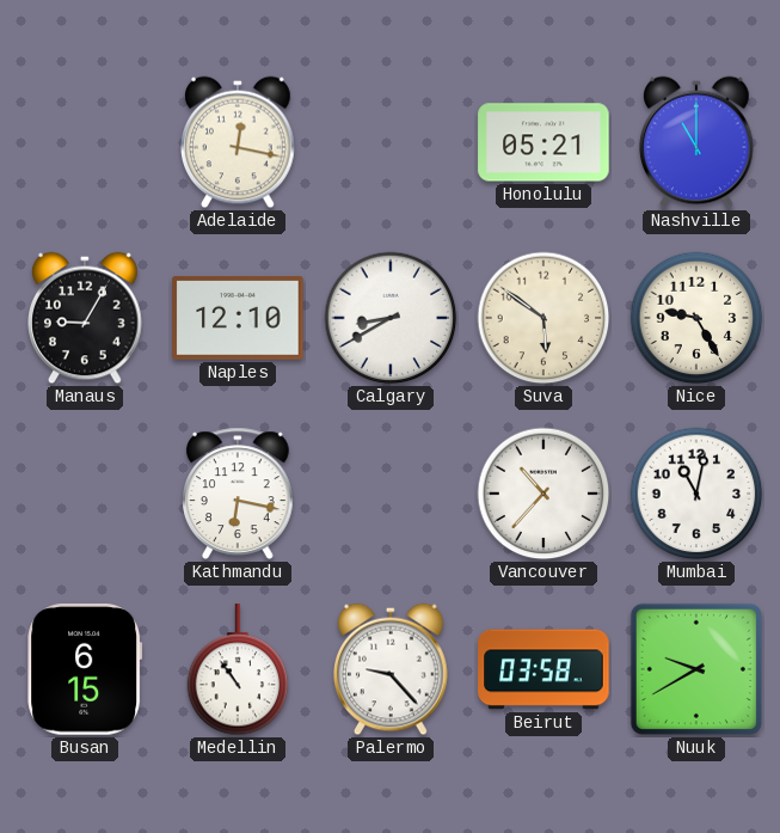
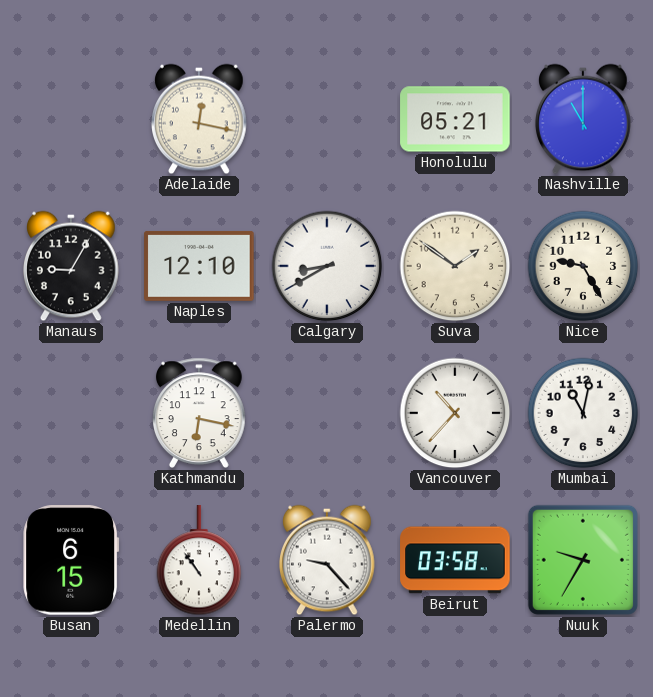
Suva: 5:51 -> 1:51
Nuuk: 9:40 -> 9:35
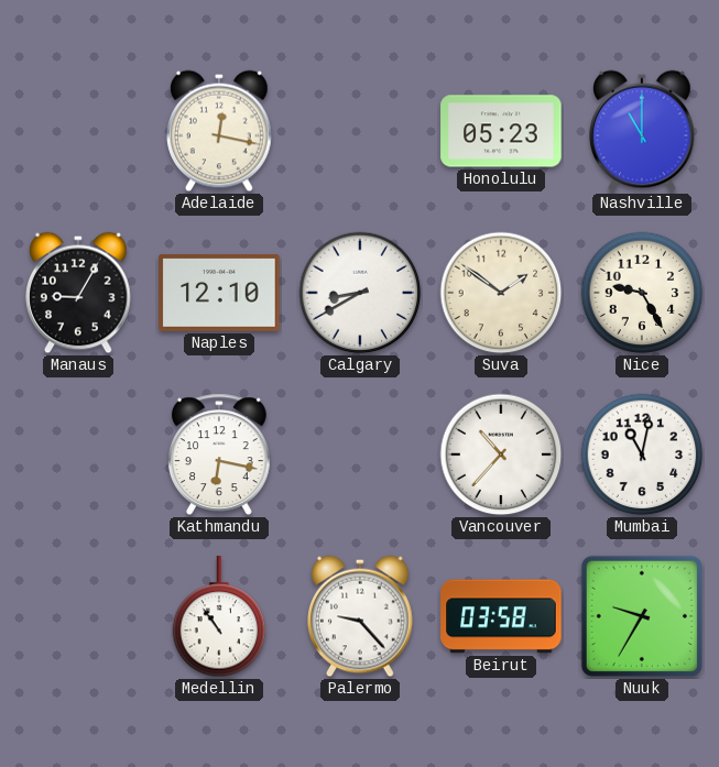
Honolulu: 05:21 -> 05:23
Busan: 6:15 -> none
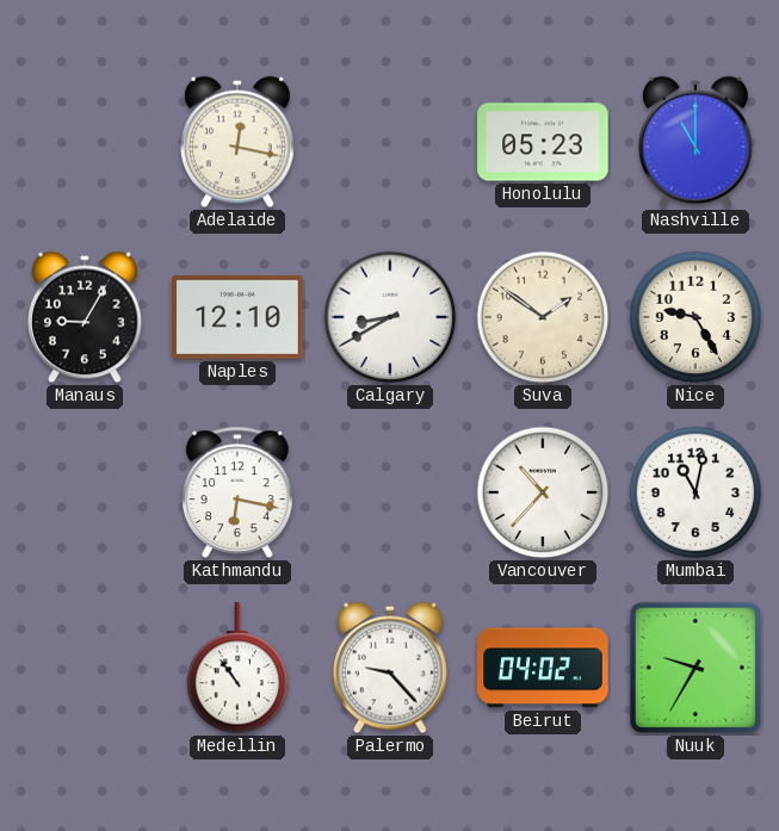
Beirut: 03:58 -> 04:02
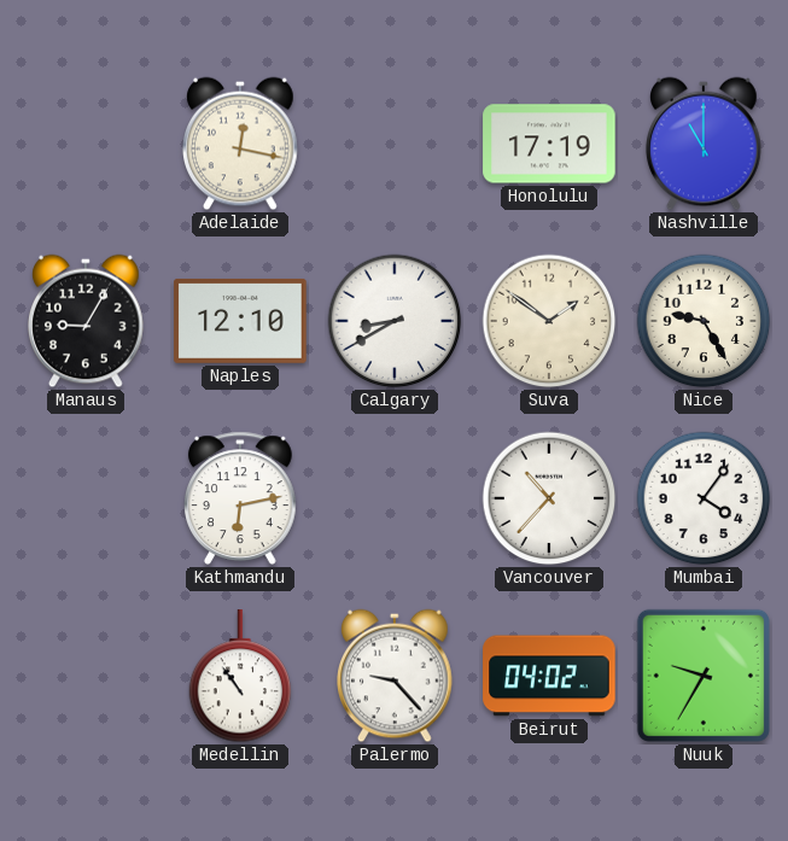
Honolulu: 05:23 -> 17:19
Kathmandu: 6:17 -> 6:13
Mumbai: 11:02 -> 4:06
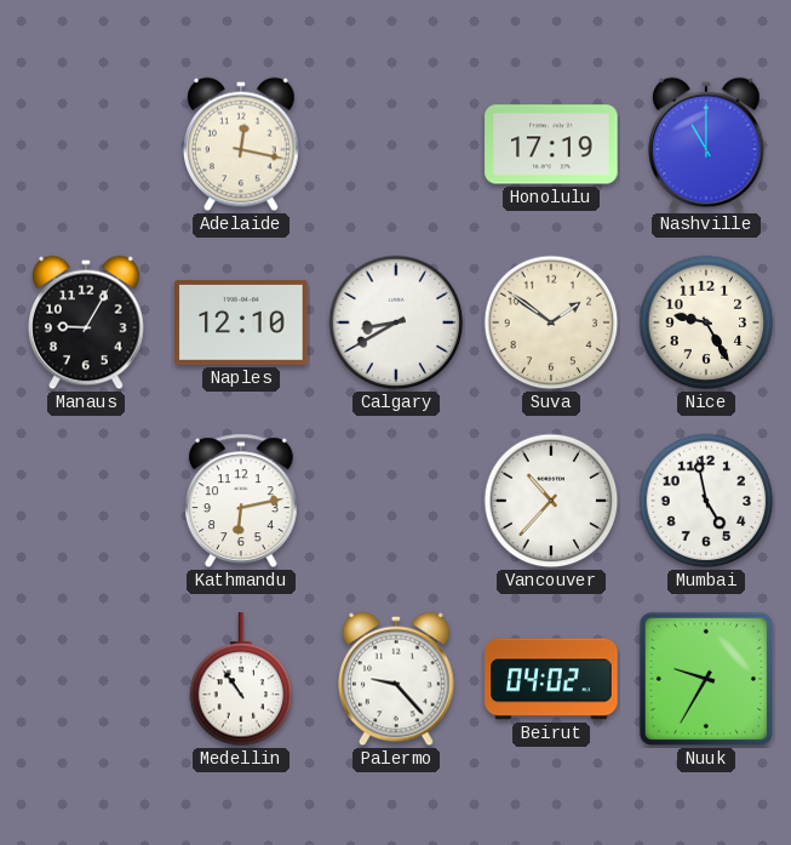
Mumbai: 4:06 -> 4:58
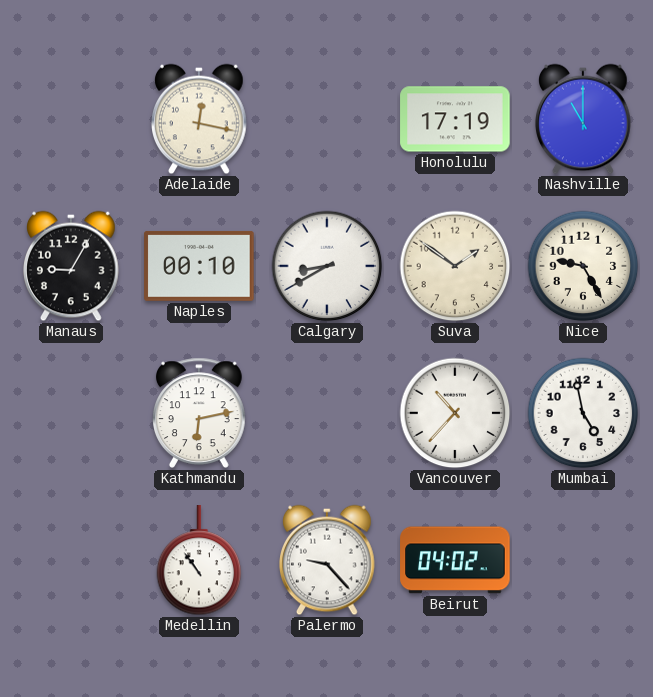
Naples: 12:10 -> 00:10
Nuuk: 9:35 -> none
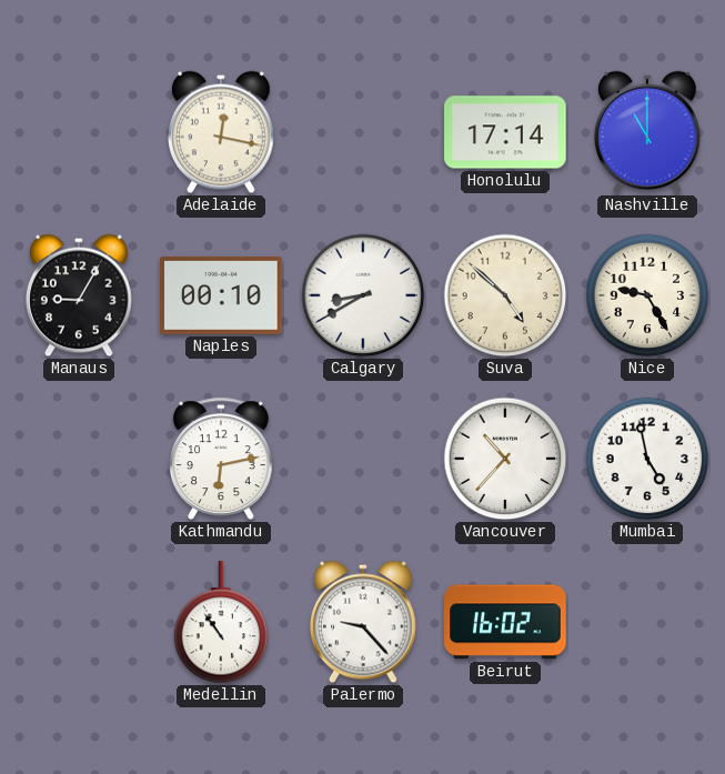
Honolulu: 17:19 -> 17:14
Suva: 1:51 -> 4:52
Beirut: 04:02 -> 16:02
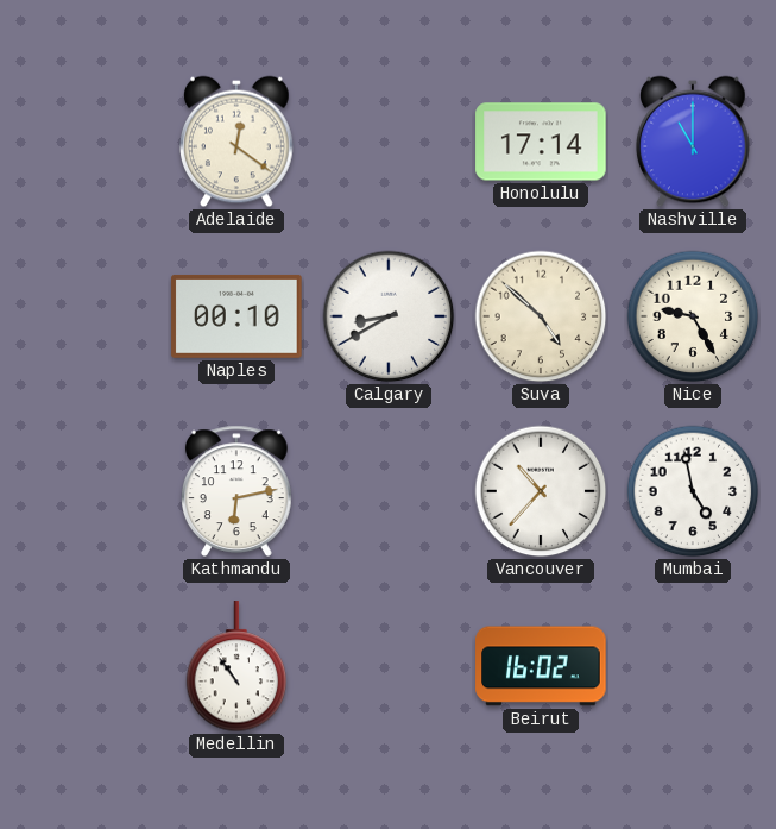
Adelaide: 12:17 -> 12:21
Manaus: 9:05 -> none
Palermo: 9:23 -> none
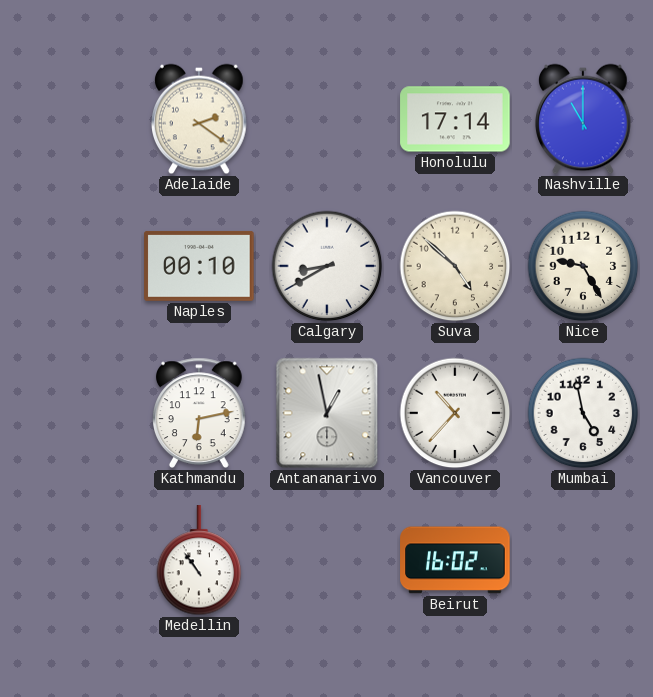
Adelaide: 12:21 -> 2:21
Antananarivo: none -> 12:58
